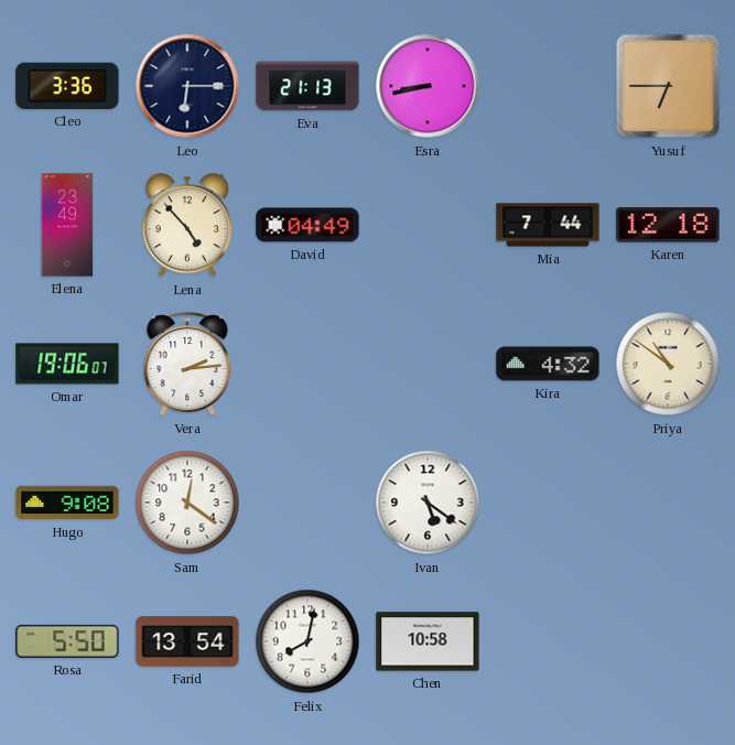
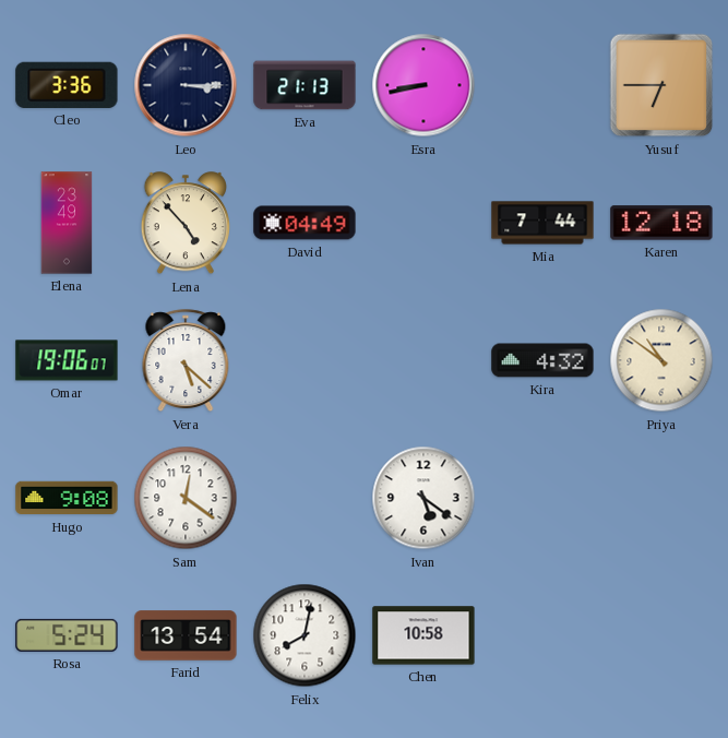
Leo: 6:15 -> 3:15
Vera: 2:14 -> 5:22
Rosa: 5:50 -> 5:24
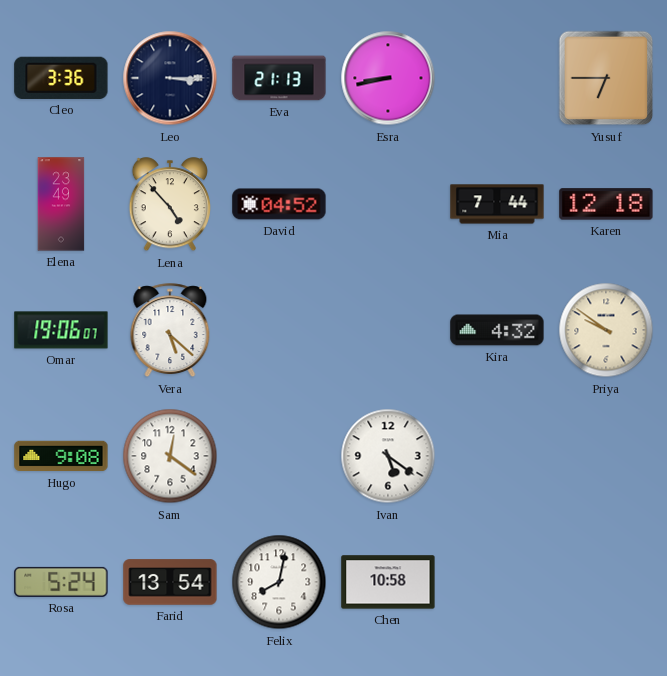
David: 04:49 -> 04:52
Priya: 10:51 -> 9:51
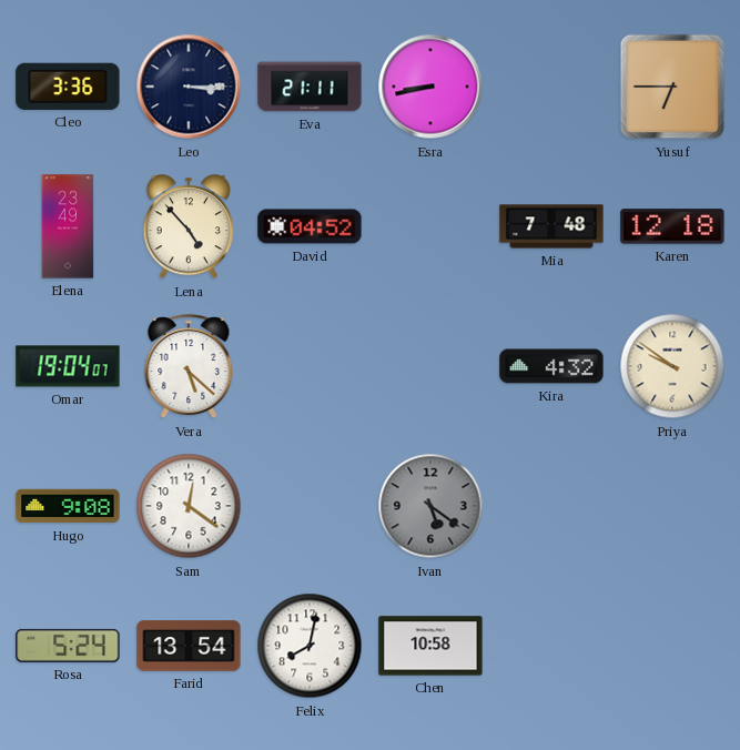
Eva: 21:13 -> 21:11
Mia: 7:44 -> 7:48
Omar: 19:06 -> 19:04
Ivan dial: white -> grey
